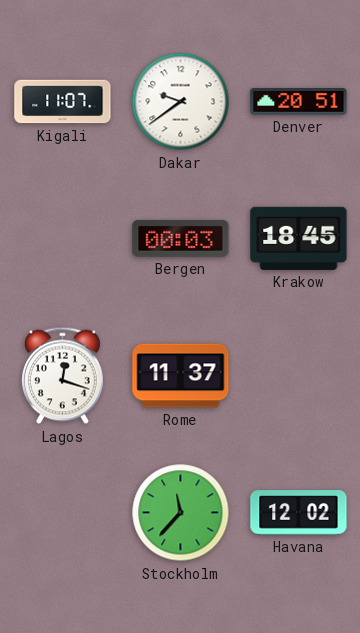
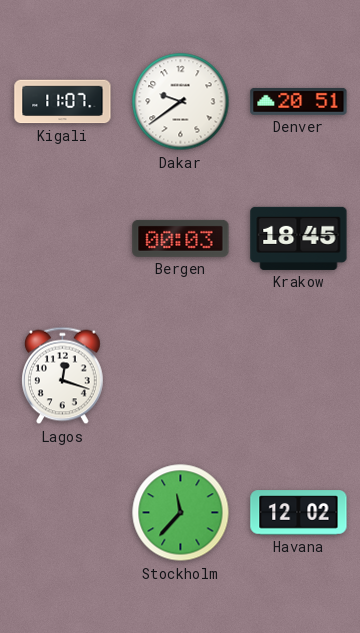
Rome: 11:37 -> none
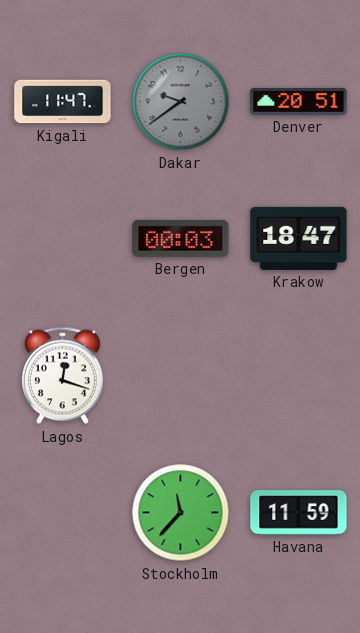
Kigali: 11:07 -> 11:47
Dakar dial: white -> grey
Krakow: 18:45 -> 18:47
Havana: 12:02 -> 11:59
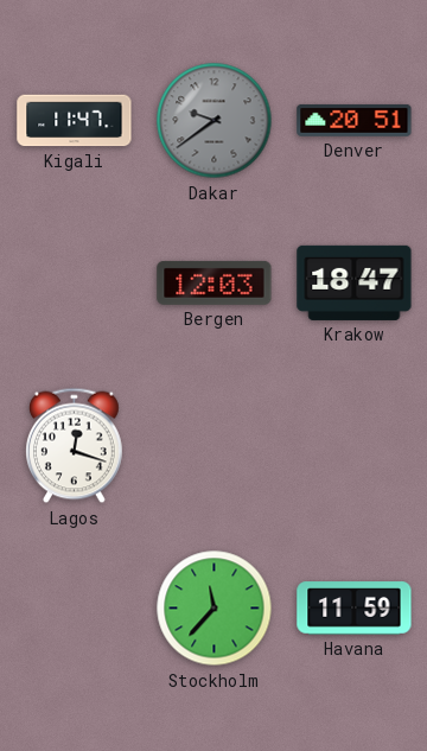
Bergen: 00:03 -> 12:03
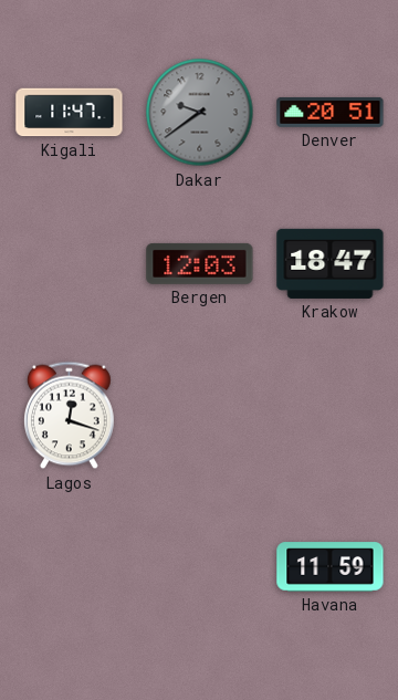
Stockholm: 11:37 -> none
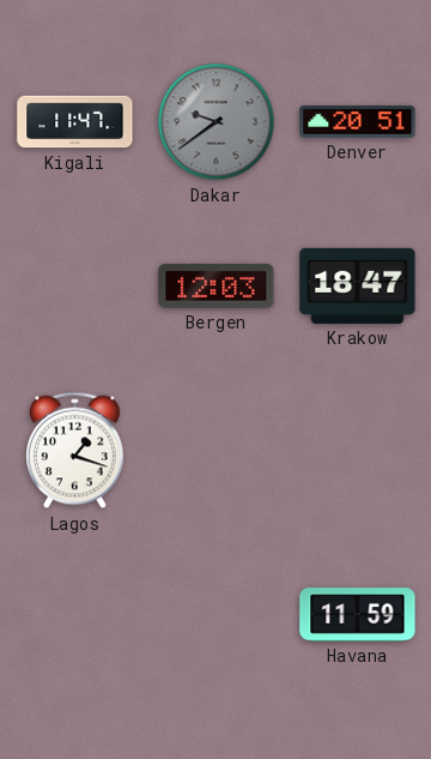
Lagos: 12:18 -> 1:18
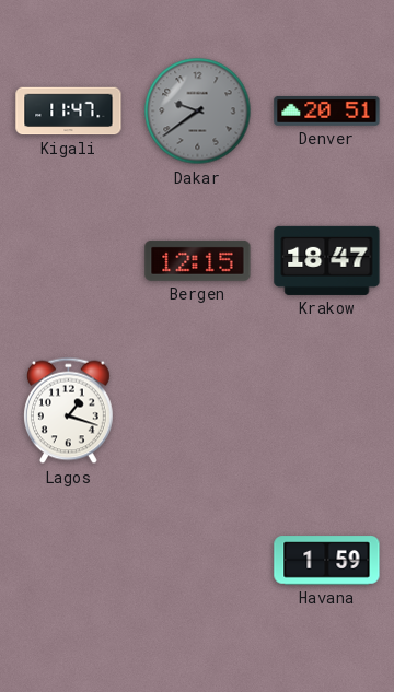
Bergen: 12:03 -> 12:15
Havana: 11:59 -> 1:59
